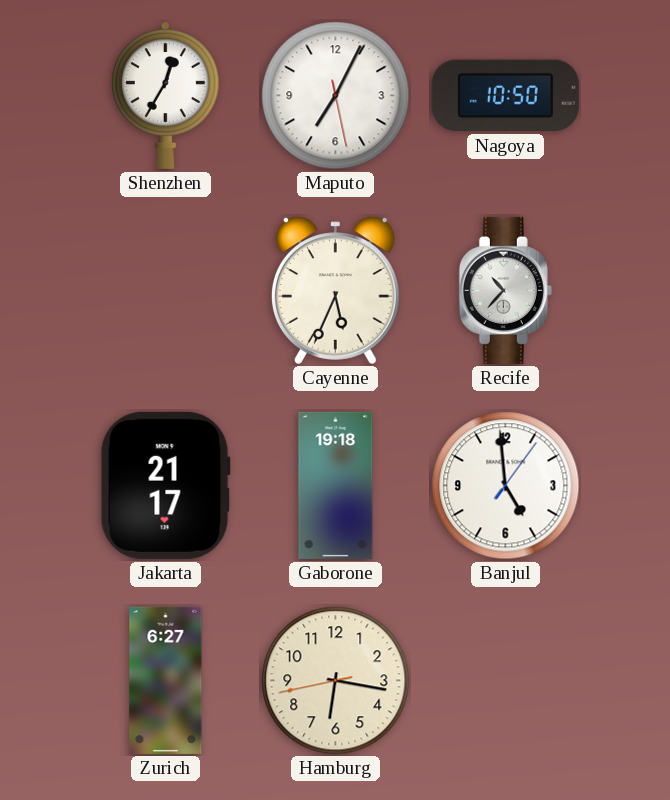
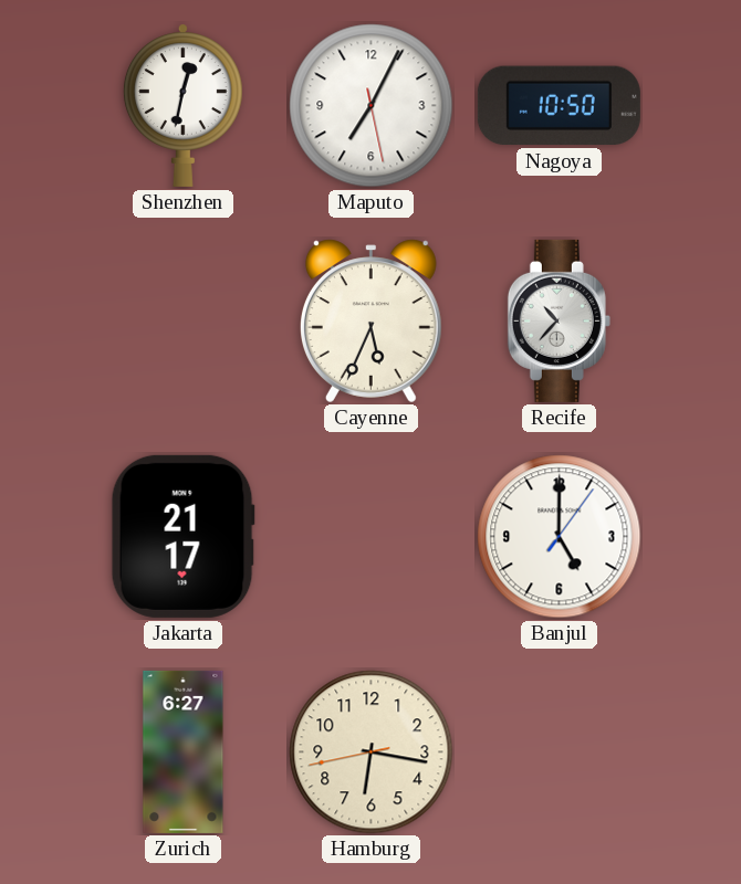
Shenzhen: 12:35 -> 12:32
Gaborone: 19:18 -> none
Banjul: 4:59 -> 5:00
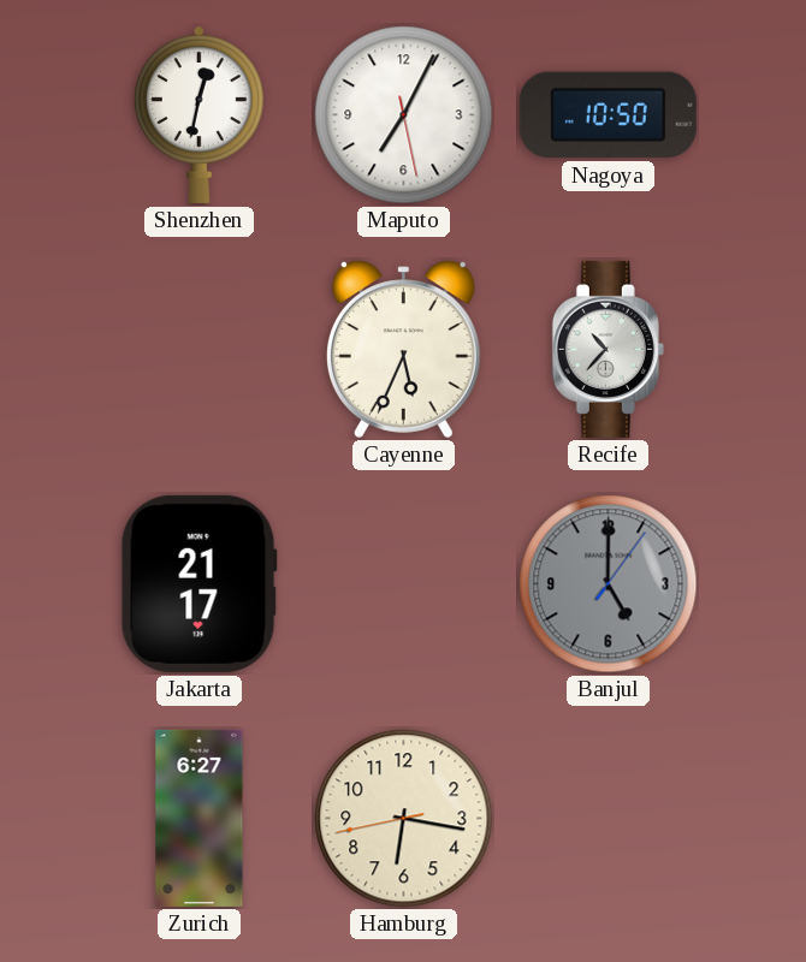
Banjul dial: white -> grey
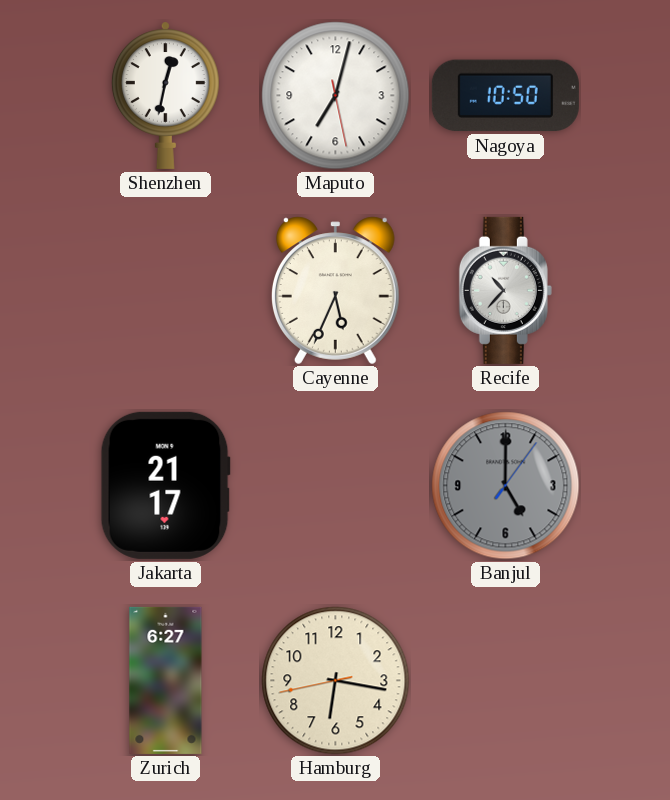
Maputo: 7:04 -> 7:02
